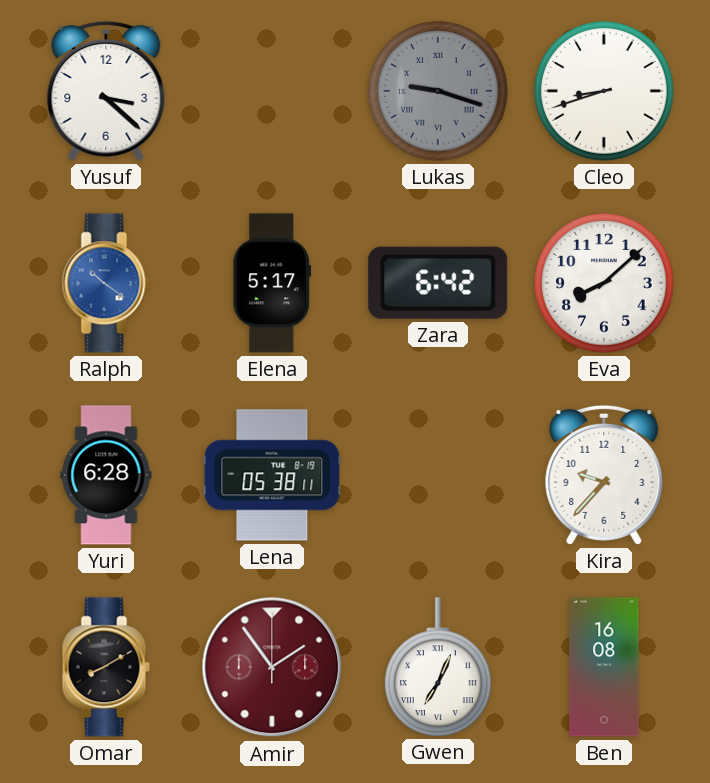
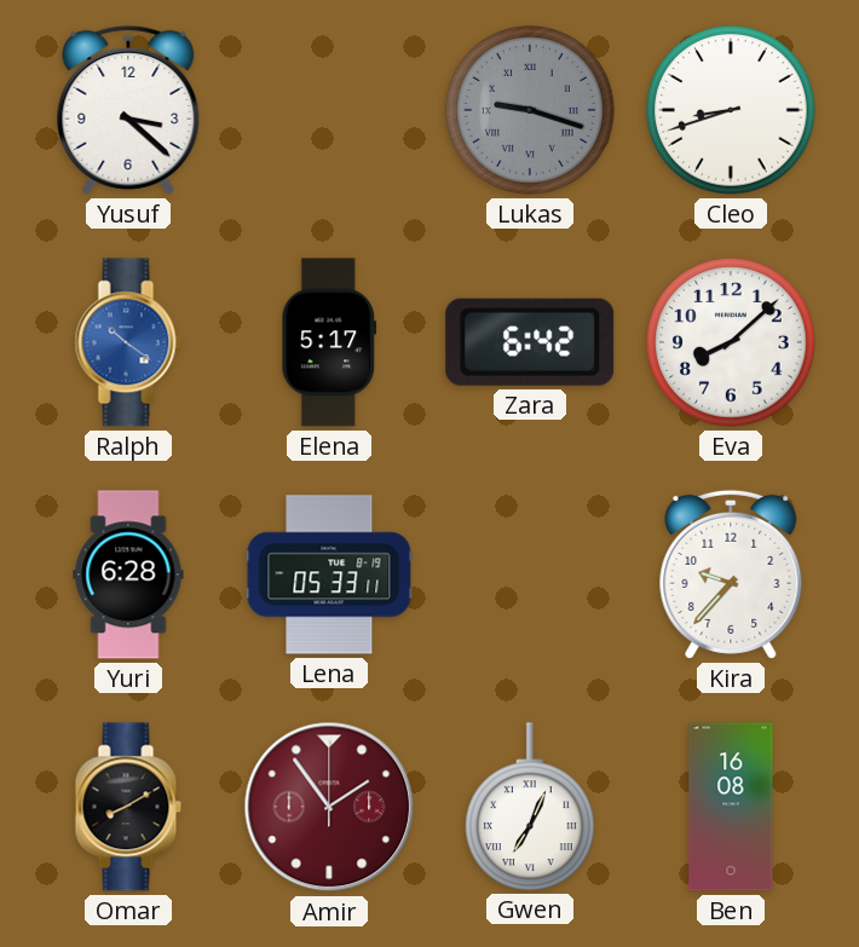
Lena: 05:38 -> 05:33
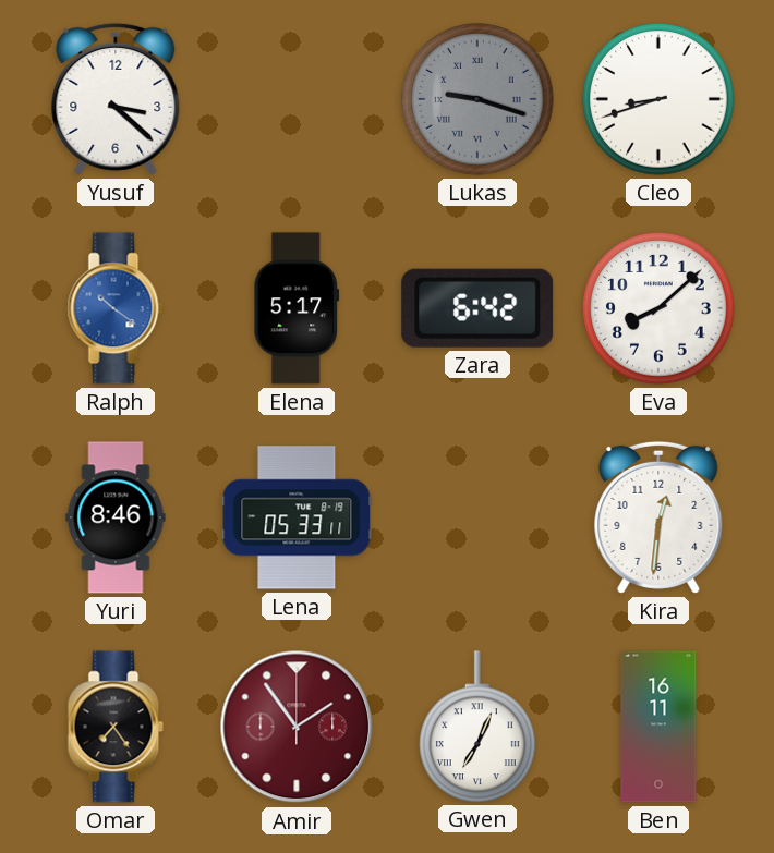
Yuri: 6:28 -> 8:46
Kira: 9:37 -> 12:31
Omar: 8:10 -> 7:24
Ben: 16:08 -> 16:11
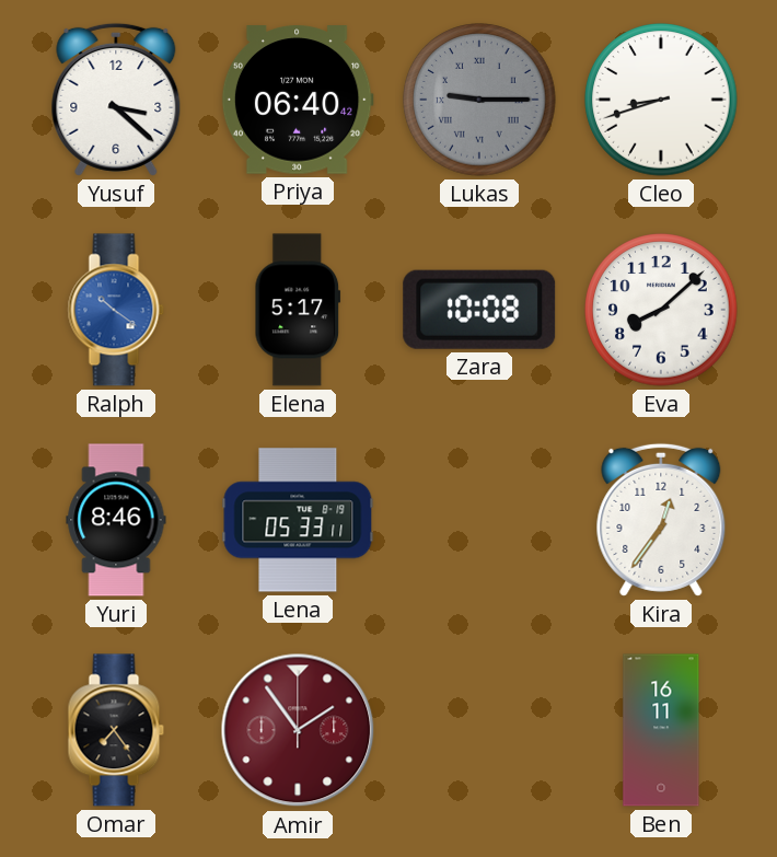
Priya: none -> 06:40
Lukas: 9:18 -> 9:15
Zara: 6:42 -> 10:08
Kira: 12:31 -> 12:36
Gwen: 7:04 -> none
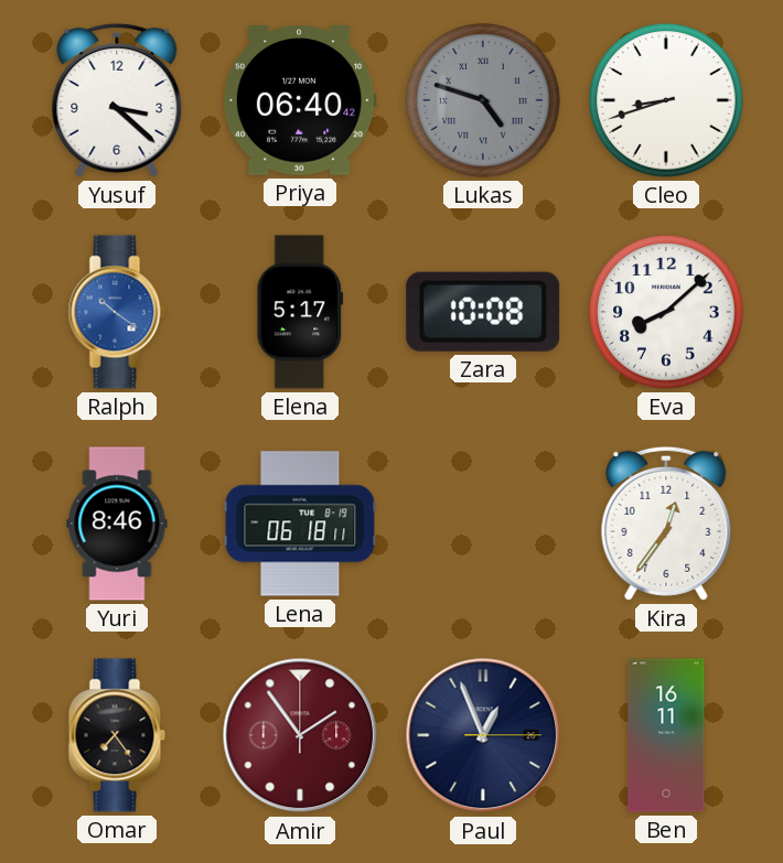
Lukas: 9:15 -> 4:48
Lena: 05:33 -> 06:18
Paul: none -> 12:56
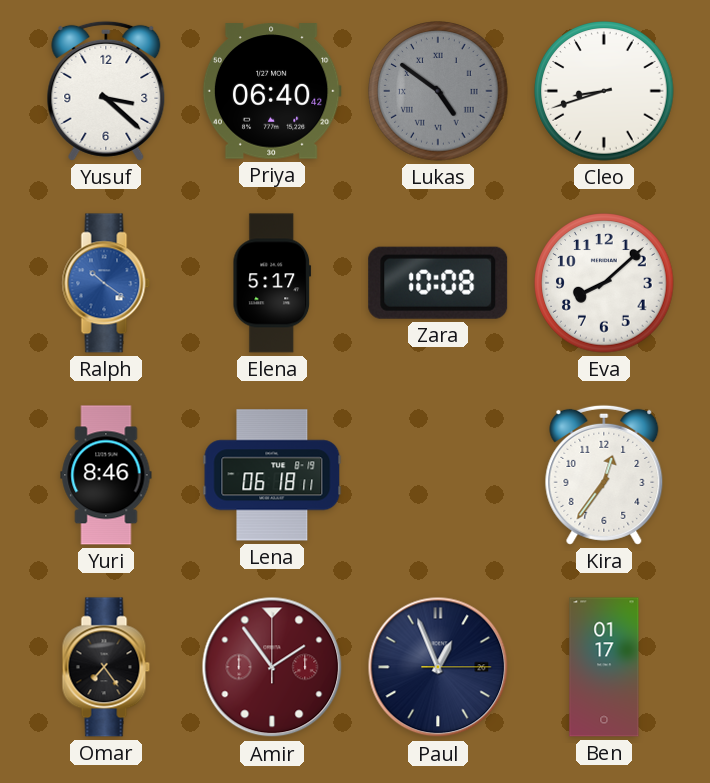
Lukas: 4:48 -> 4:51
Ben: 16:11 -> 01:17
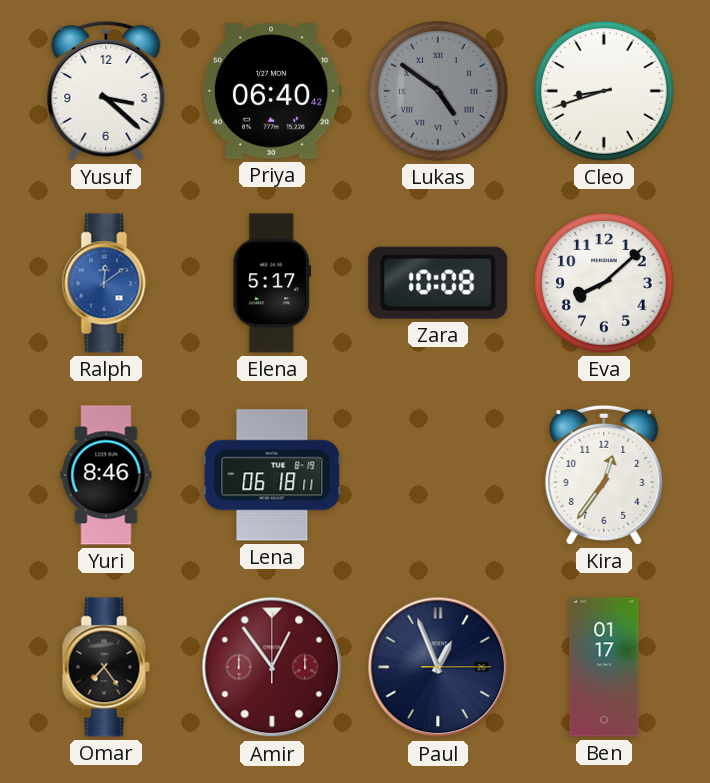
Ralph: 10:21 -> 12:09
Amir: 1:54 -> 12:54
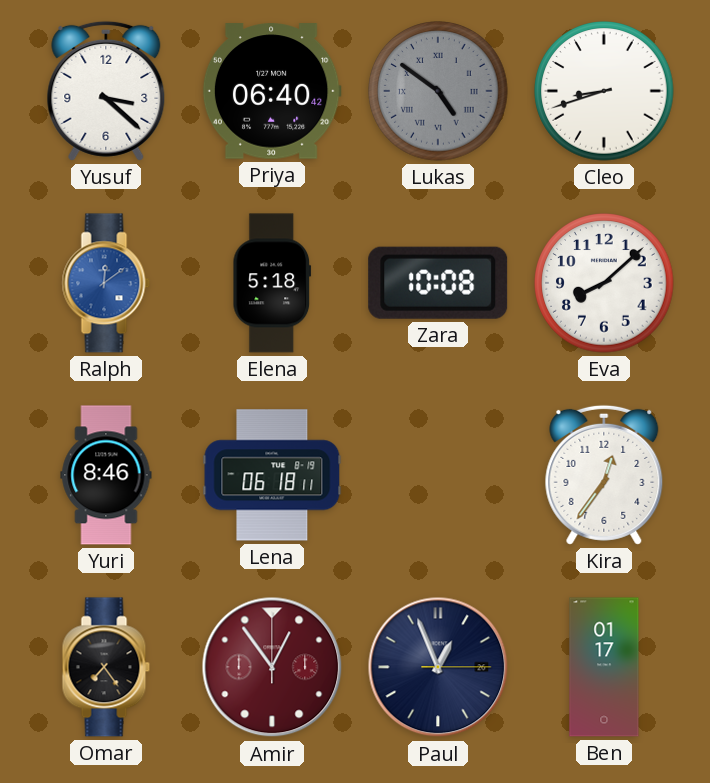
Elena: 5:17 -> 5:18
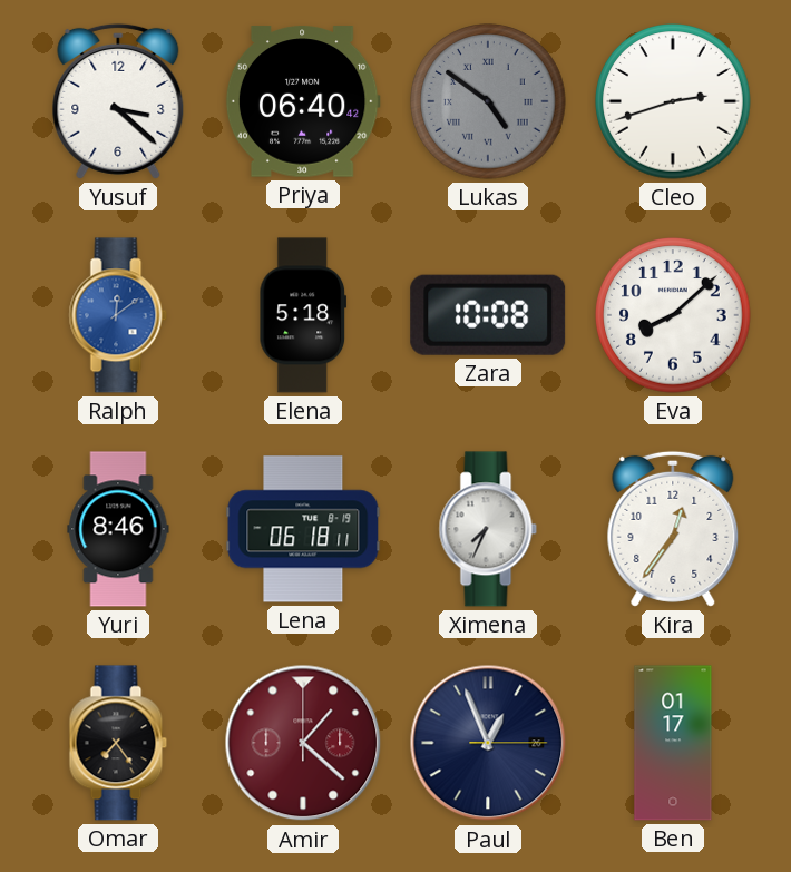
Cleo: 8:42 -> 2:42
Ximena: none -> 7:34
Amir: 12:54 -> 1:22
